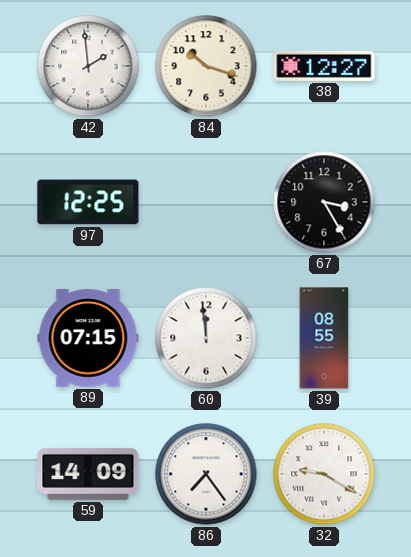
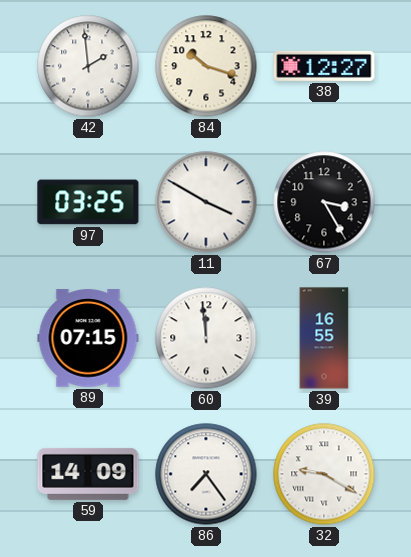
97: 12:25 -> 03:25
11: none -> 3:50
39: 08:55 -> 16:55
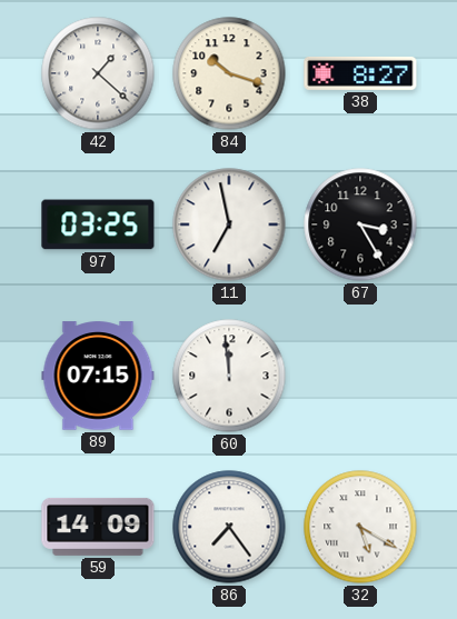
42: 1:59 -> 1:22
38: 12:27 -> 8:27
11: 3:50 -> 6:58
39: 16:55 -> none
32: 9:20 -> 5:20
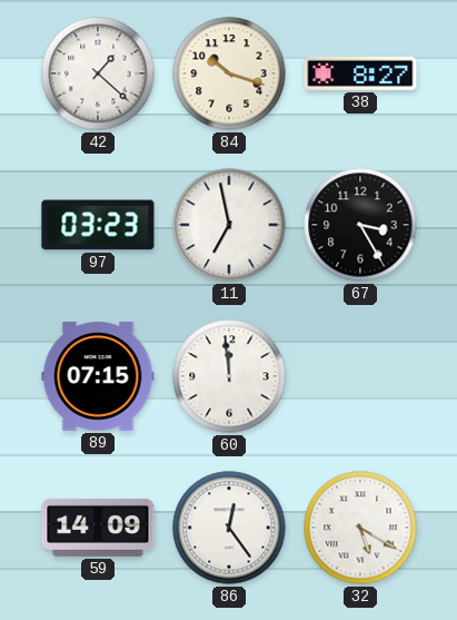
97: 03:25 -> 03:23
86: 7:24 -> 12:24
